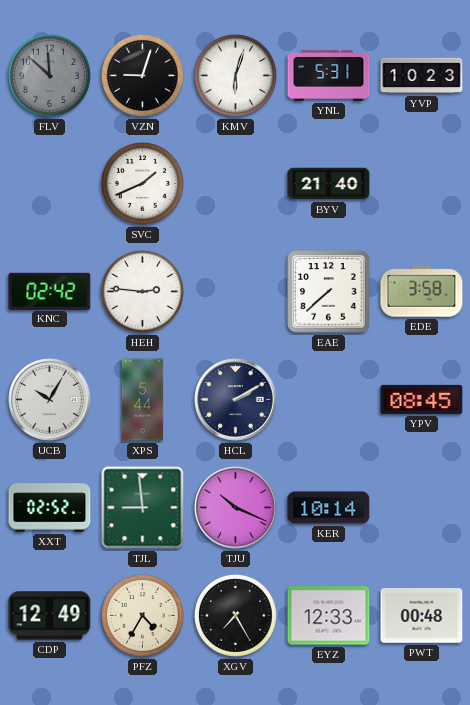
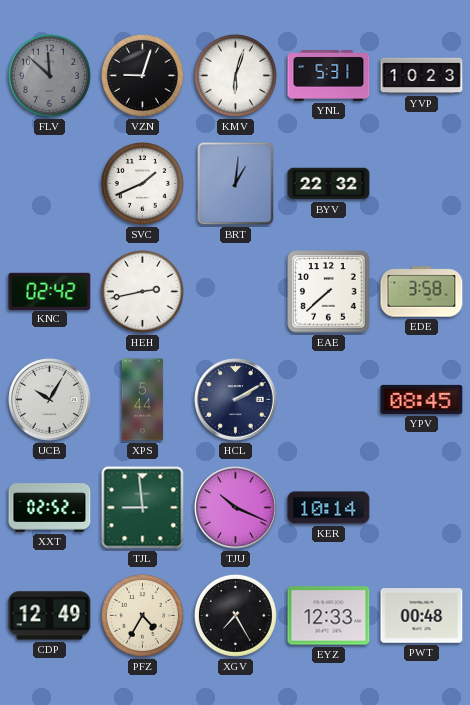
BRT: none -> 1:01
BYV: 21:40 -> 22:32
HEH: 2:46 -> 2:43
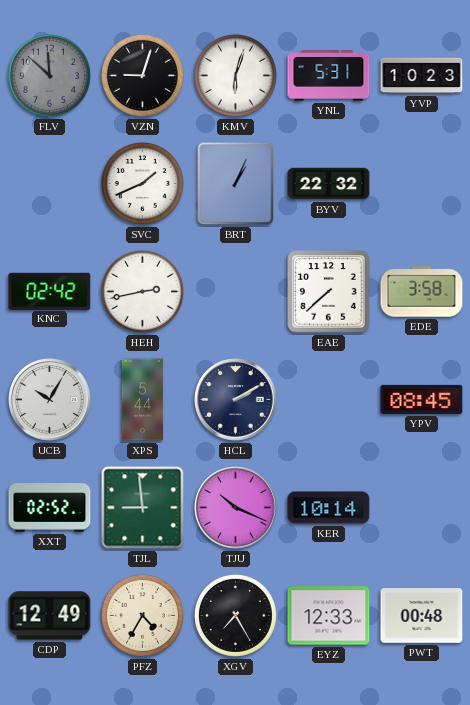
BRT: 1:01 -> 1:04
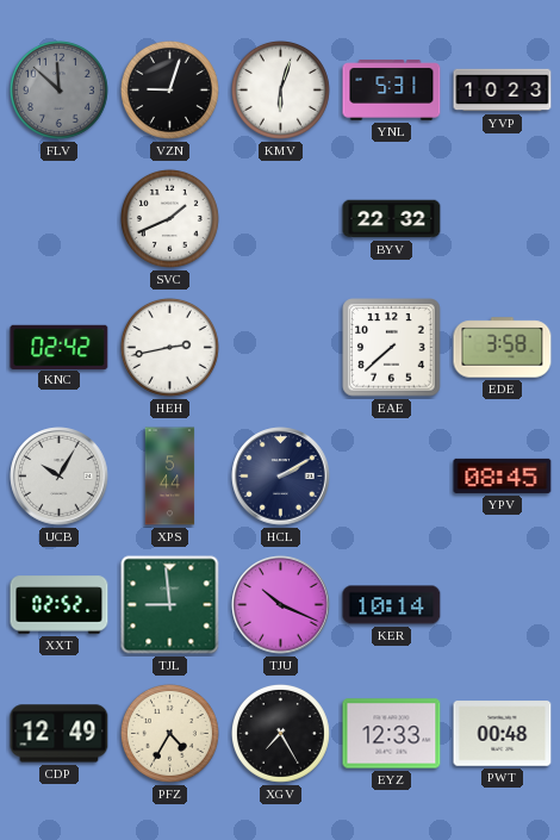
BRT: 1:04 -> none
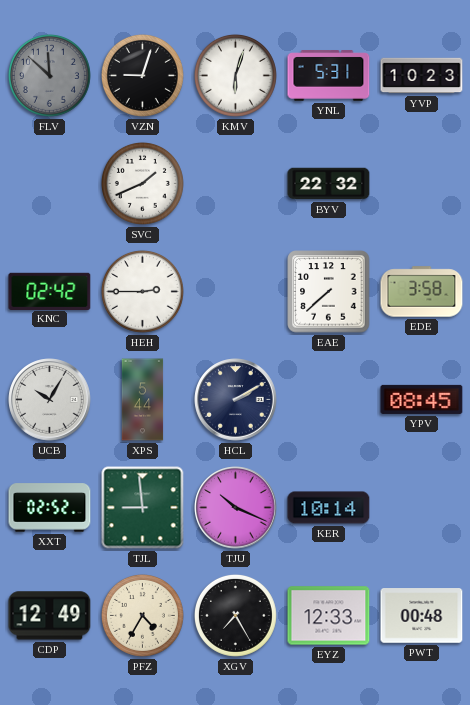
HEH: 2:43 -> 2:45
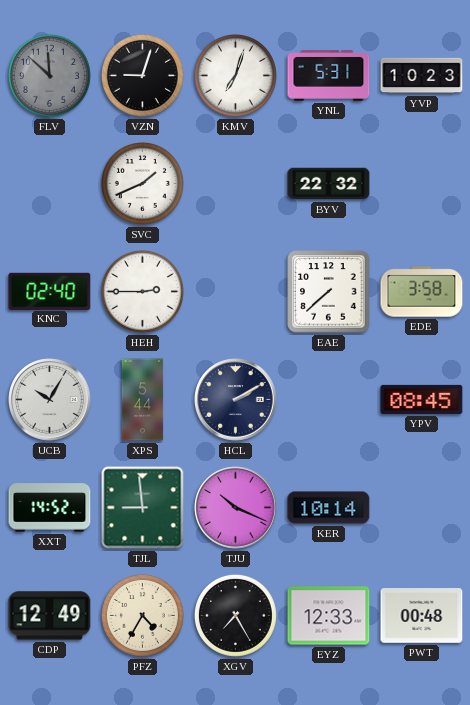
KMV: 6:03 -> 7:03
KNC: 02:42 -> 02:40
XXT: 02:52 -> 14:52
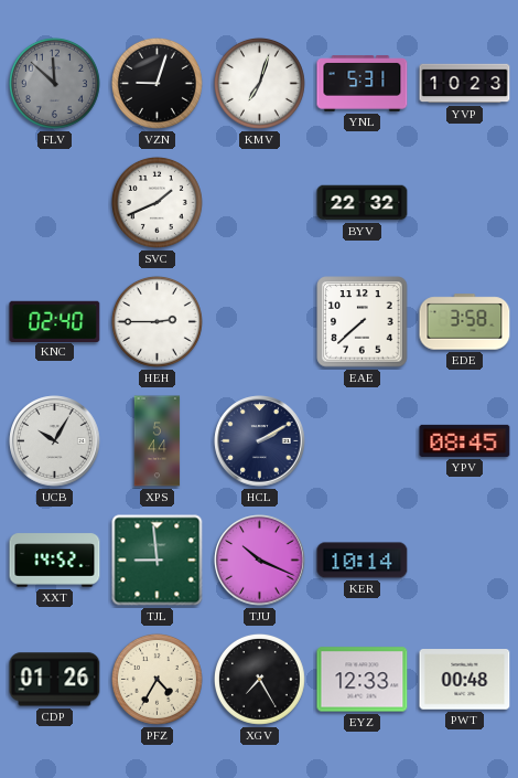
CDP: 12:49 -> 01:26
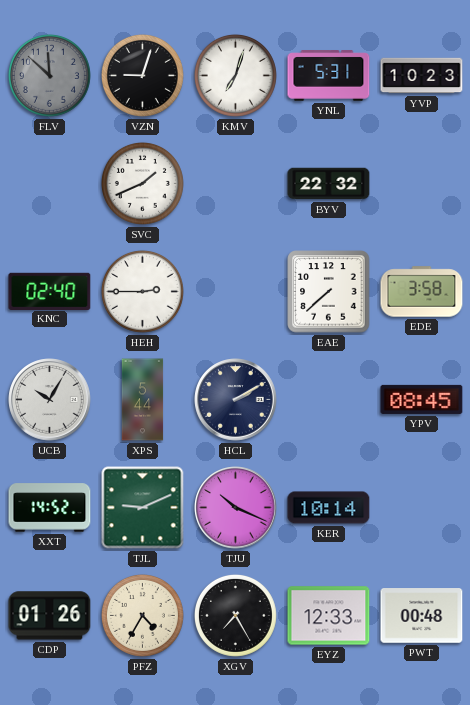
TJL: 8:59 -> 9:11
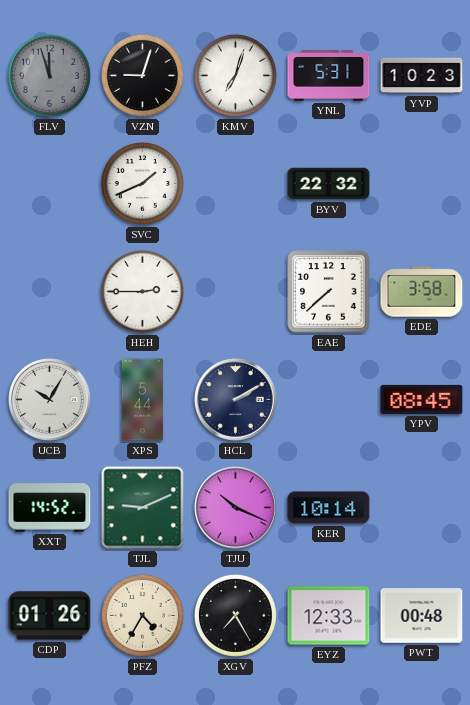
FLV: 11:52 -> 11:57
KNC: 02:40 -> none
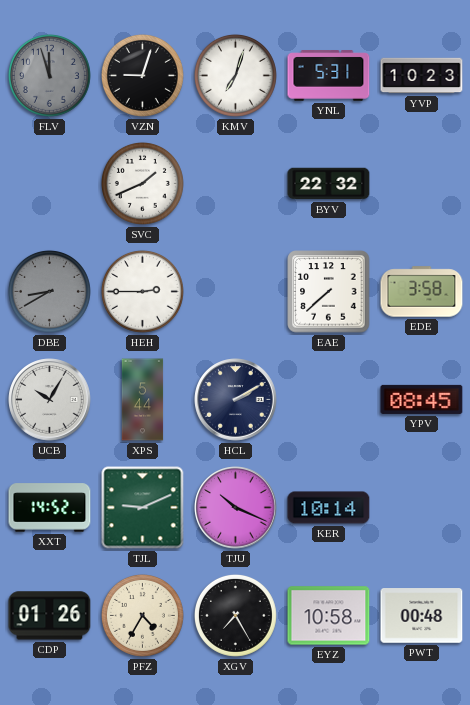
DBE: none -> 8:40
EYZ: 12:33 -> 10:58
